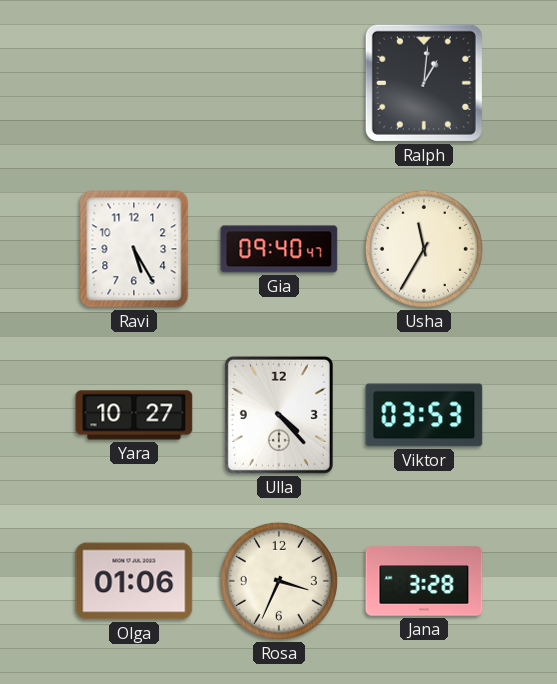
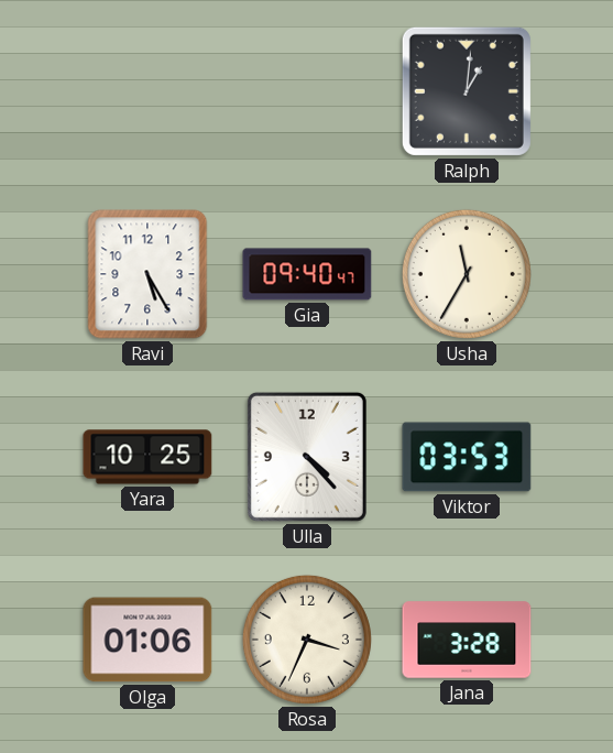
Yara: 10:27 -> 10:25
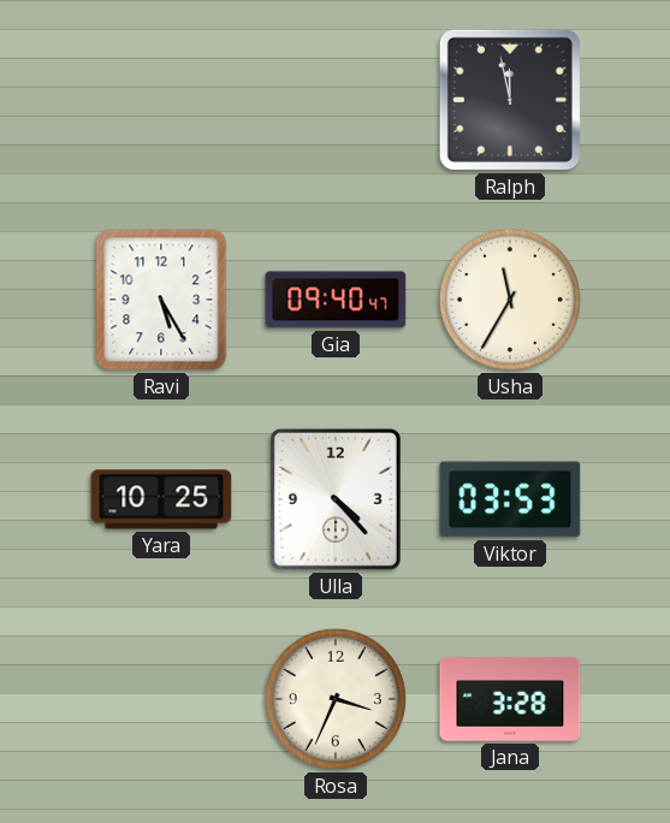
Ralph: 1:01 -> 11:58
Olga: 01:06 -> none
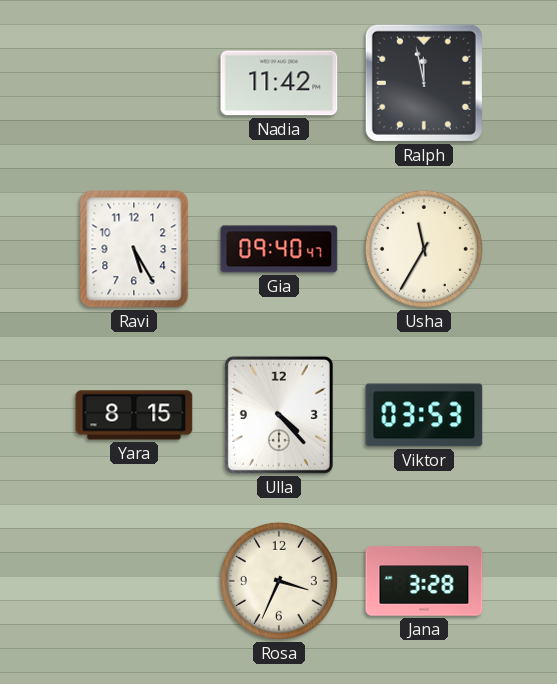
Nadia: none -> 11:42
Yara: 10:25 -> 8:15
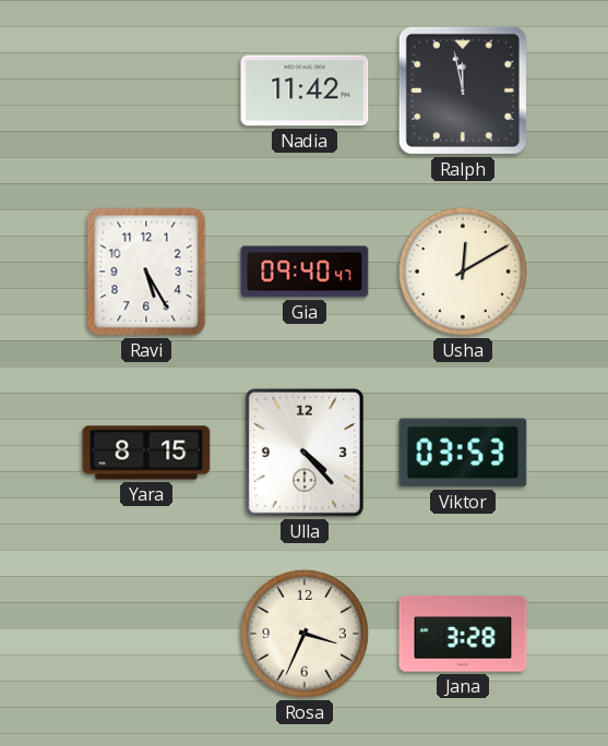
Usha: 11:35 -> 12:10
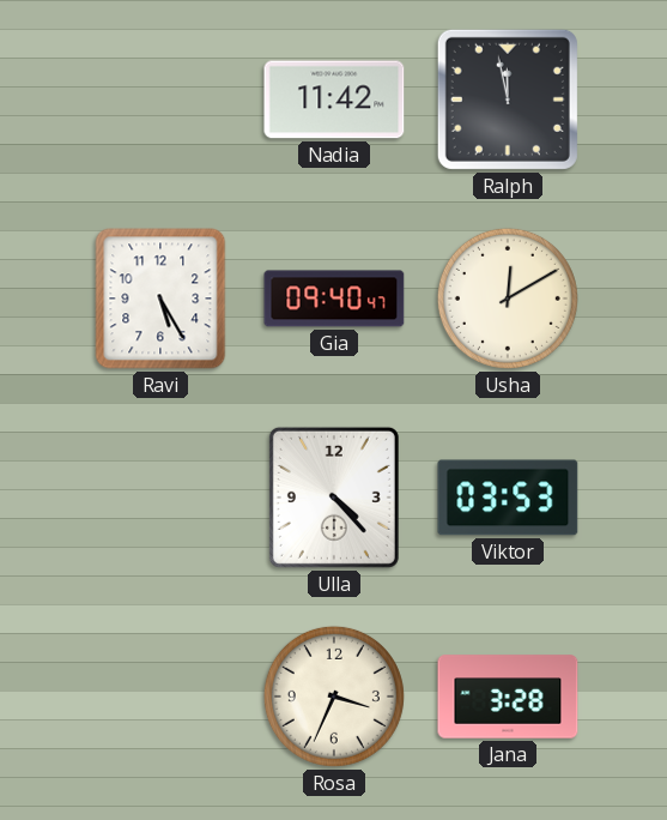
Yara: 8:15 -> none
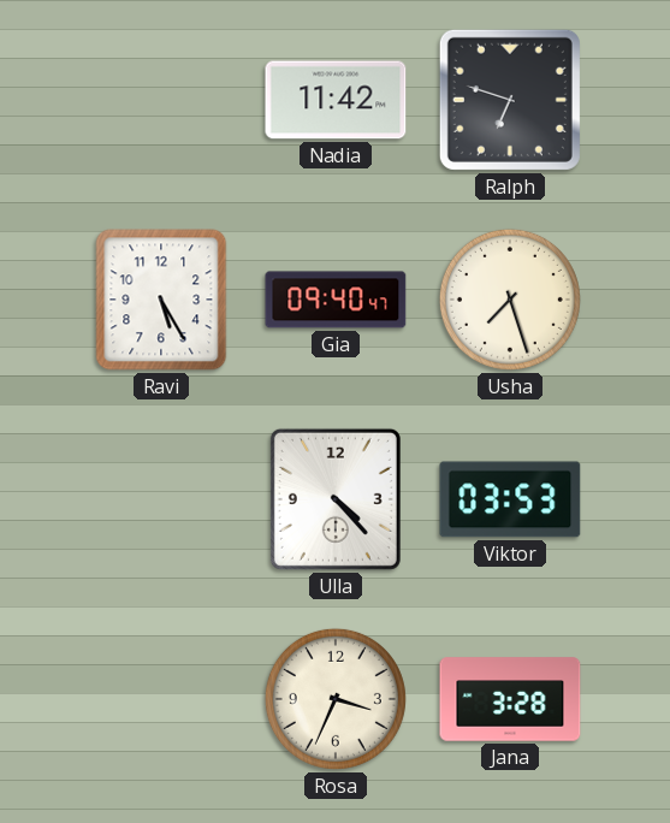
Ralph: 11:58 -> 6:48
Usha: 12:10 -> 7:27
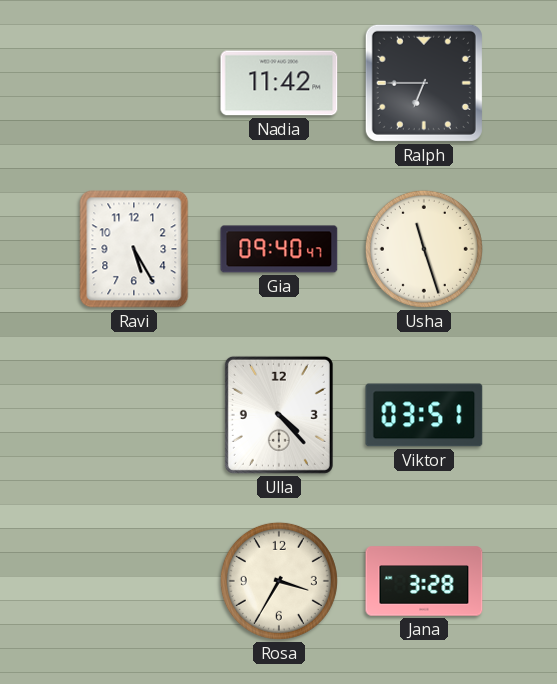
Ralph: 6:48 -> 6:45
Usha: 7:27 -> 11:27
Viktor: 03:53 -> 03:51
Rosa: 3:34 -> 3:35
